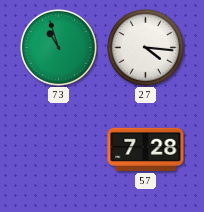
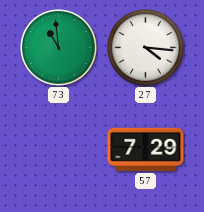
73: 10:57 -> 10:59
57: 7:28 -> 7:29
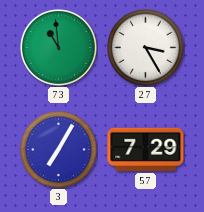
27: 4:16 -> 3:25
3: none -> 7:05
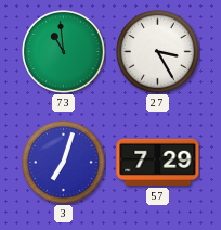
3: 7:05 -> 7:03
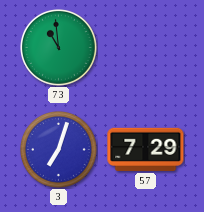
27: 3:25 -> none
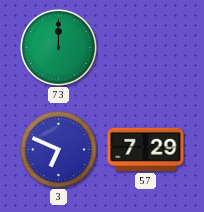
73: 10:59 -> 12:00
3: 7:03 -> 6:49
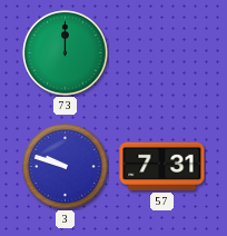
3: 6:49 -> 9:48
57: 7:29 -> 7:31
